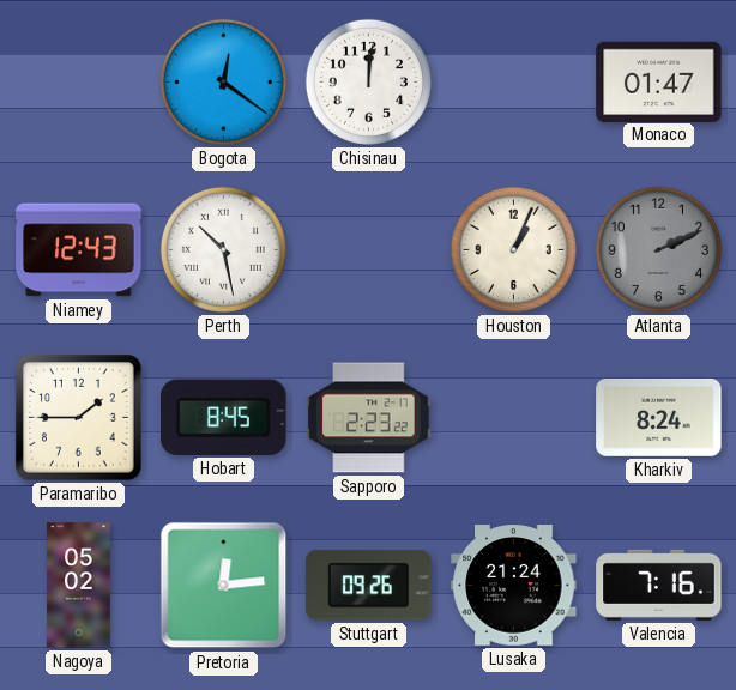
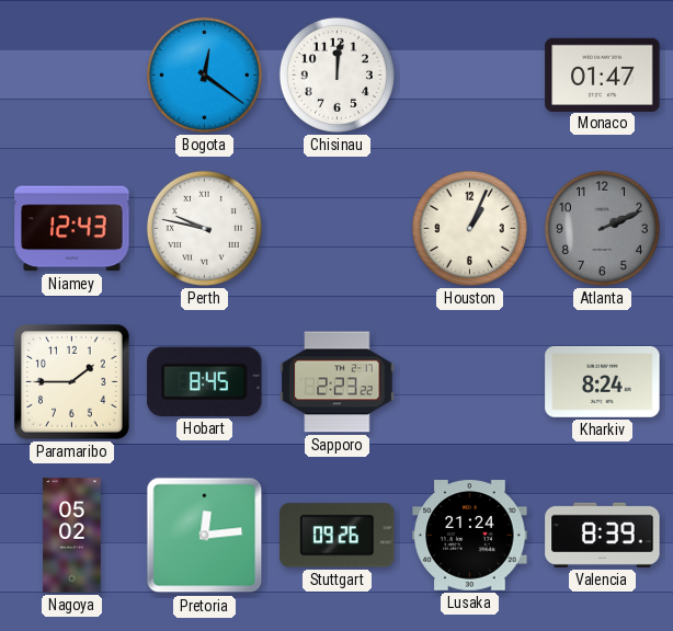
Perth: 10:28 -> 9:47
Valencia: 7:16 -> 8:39
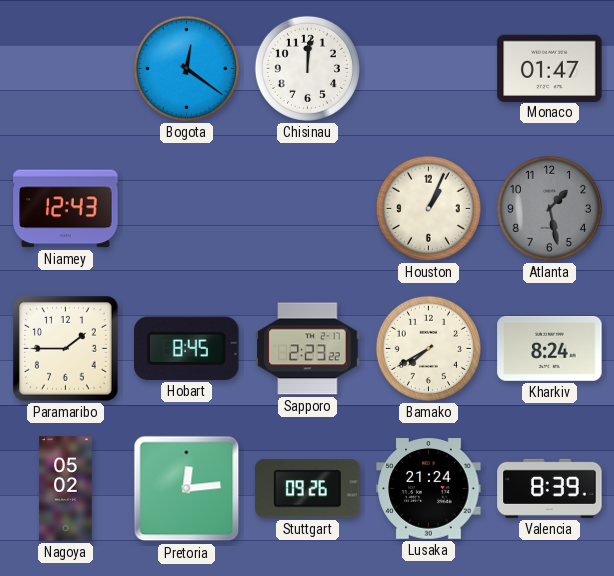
Perth: 9:47 -> none
Atlanta: 2:11 -> 1:28
Bamako: none -> 7:40
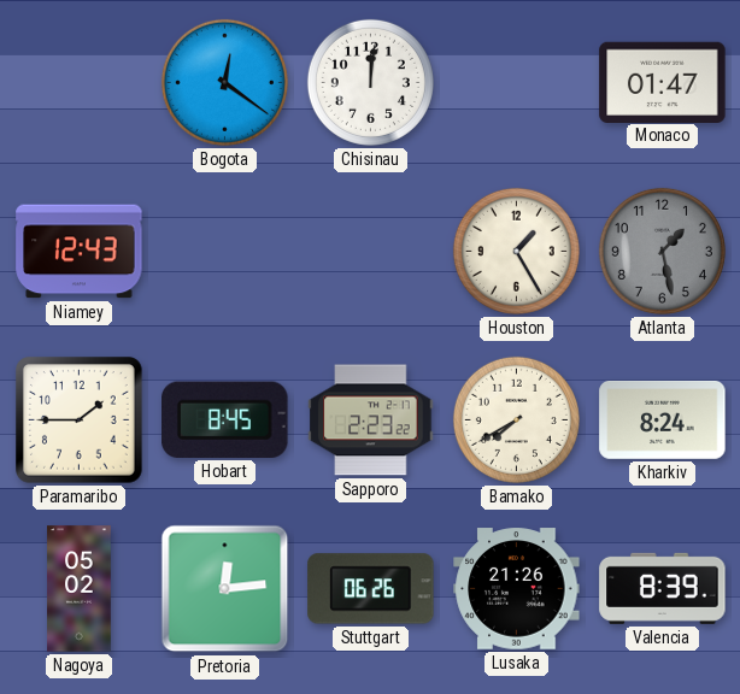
Houston: 1:04 -> 1:25
Stuttgart: 09:26 -> 06:26
Lusaka: 21:24 -> 21:26
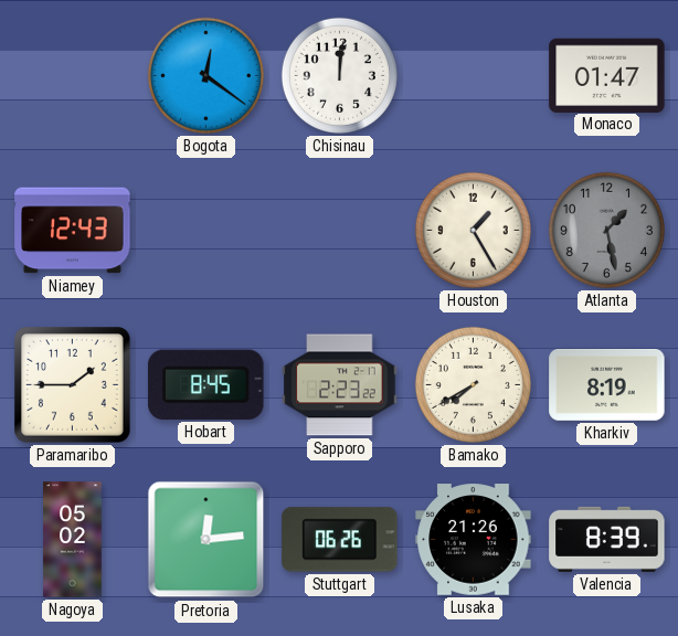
Kharkiv: 8:24 -> 8:19
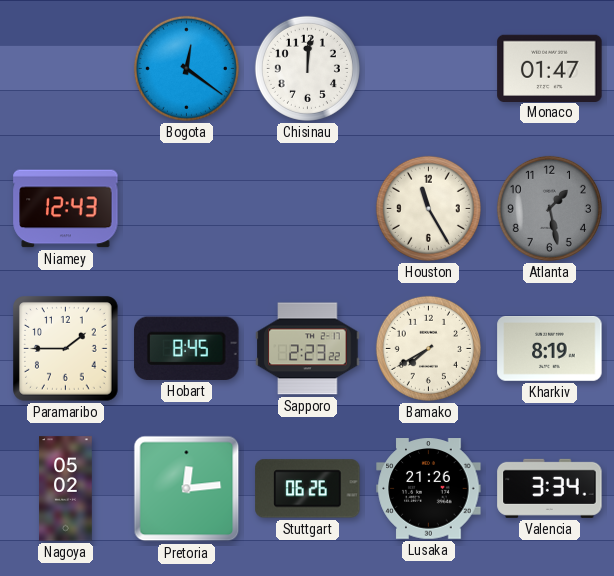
Houston: 1:25 -> 11:25
Valencia: 8:39 -> 3:34
